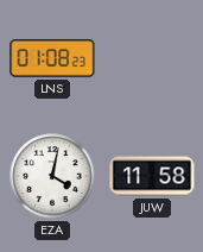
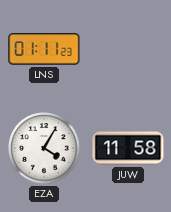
LNS: 01:08 -> 01:11
EZA: 4:02 -> 4:05
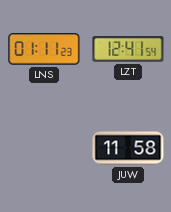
LZT: none -> 12:41
EZA: 4:05 -> none
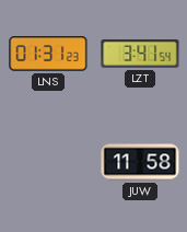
LNS: 01:11 -> 01:31
LZT: 12:41 -> 3:41
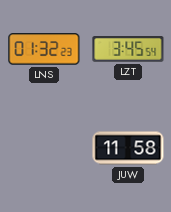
LNS: 01:31 -> 01:32
LZT: 3:41 -> 3:45
